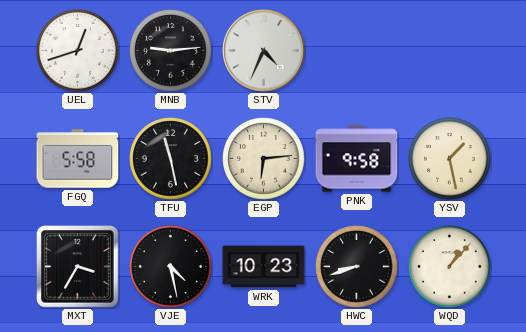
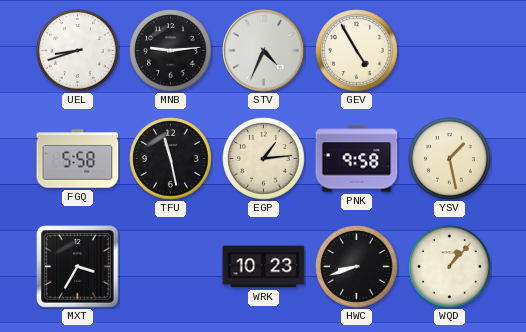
UEL: 12:42 -> 8:42
GEV: none -> 4:55
EGP: 6:14 -> 1:14
VJE: 4:28 -> none
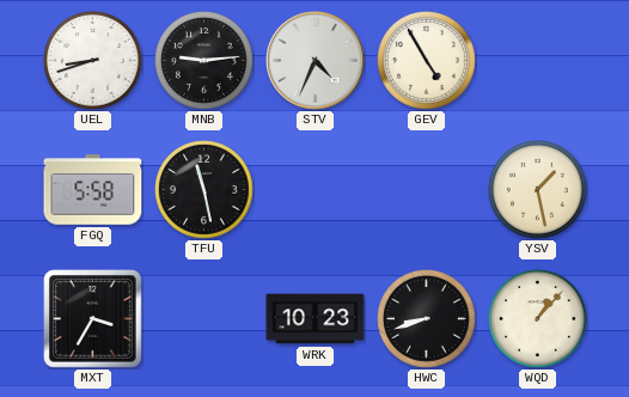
EGP: 1:14 -> none
PNK: 9:58 -> none
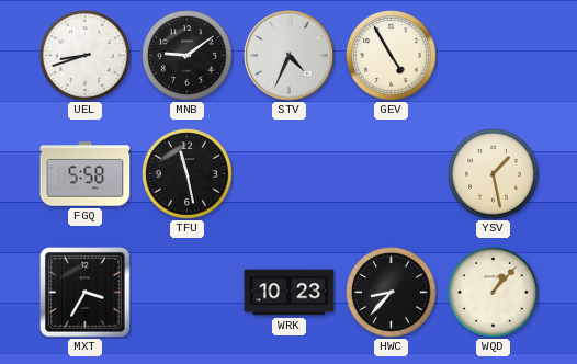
MNB: 9:14 -> 9:09
HWC: 8:42 -> 8:37
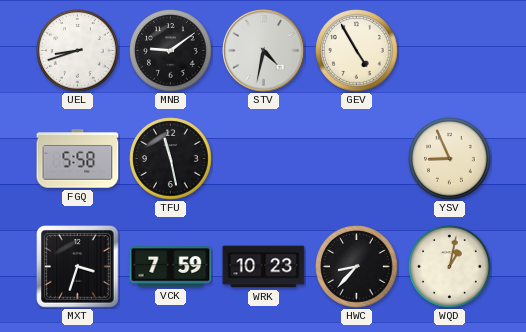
STV: 4:34 -> 4:32
YSV: 1:28 -> 8:56
MXT: 3:35 -> 3:33
VCK: none -> 7:59
WQD: 1:07 -> 1:02
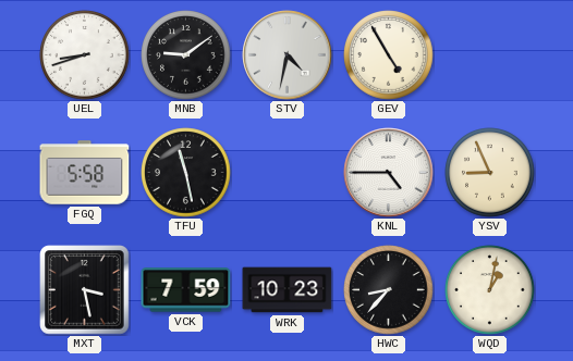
KNL: none -> 4:45
MXT: 3:33 -> 3:28
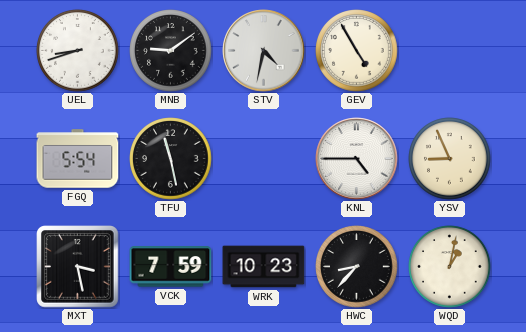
FGQ: 5:58 -> 5:54
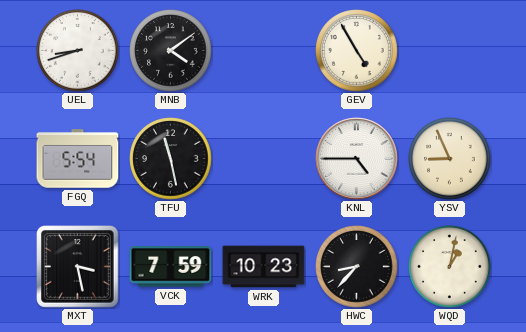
MNB: 9:09 -> 4:09
STV: 4:32 -> none
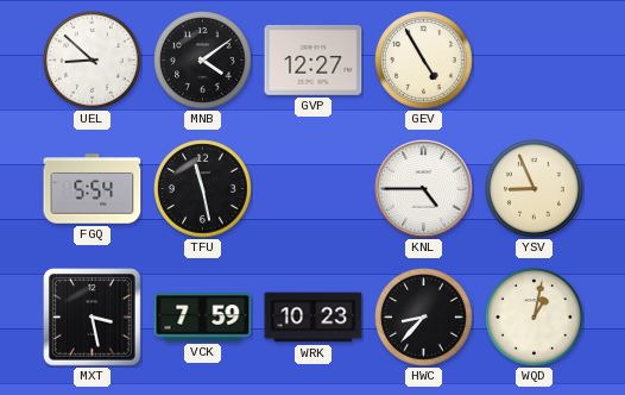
UEL: 8:42 -> 8:52
GVP: none -> 12:27
